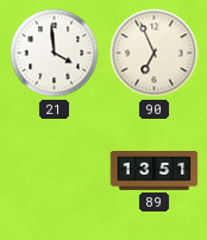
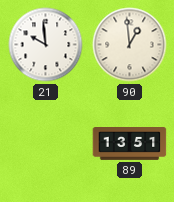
21: 3:59 -> 9:59
90: 6:56 -> 12:59
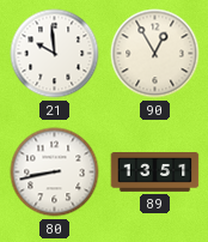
90: 12:59 -> 12:55
80: none -> 8:43
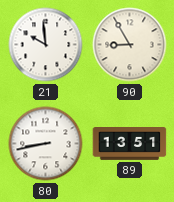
90: 12:55 -> 8:55
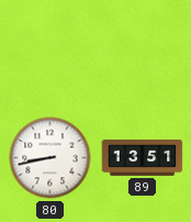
21: 9:59 -> none
90: 8:55 -> none
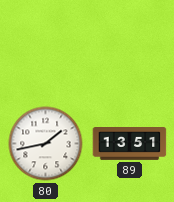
80: 8:43 -> 1:43
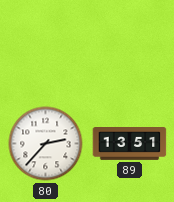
80: 1:43 -> 2:37
